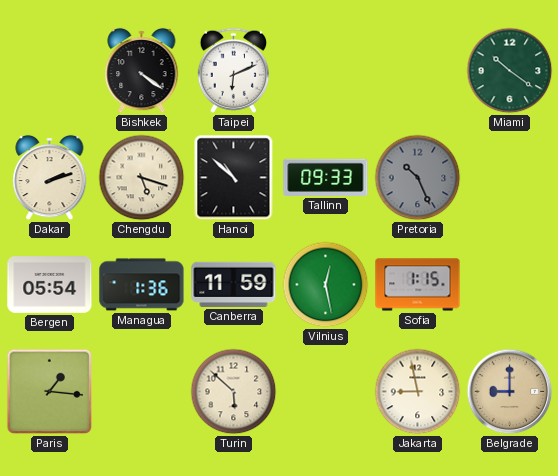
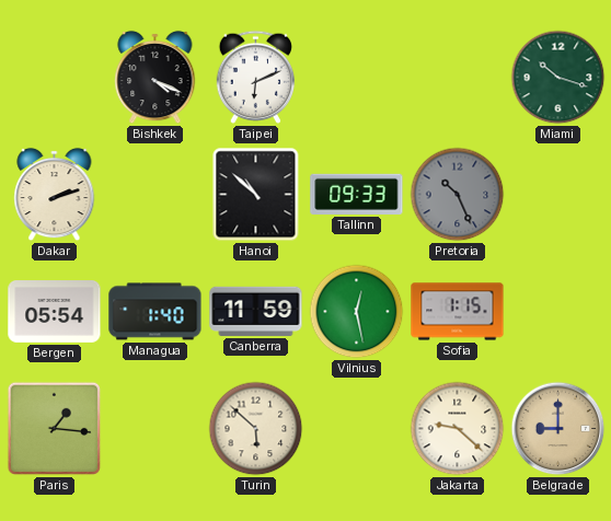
Bishkek: 4:21 -> 4:19
Miami: 10:21 -> 10:18
Chengdu: 5:18 -> none
Managua: 1:36 -> 1:40
Jakarta: 8:58 -> 9:22
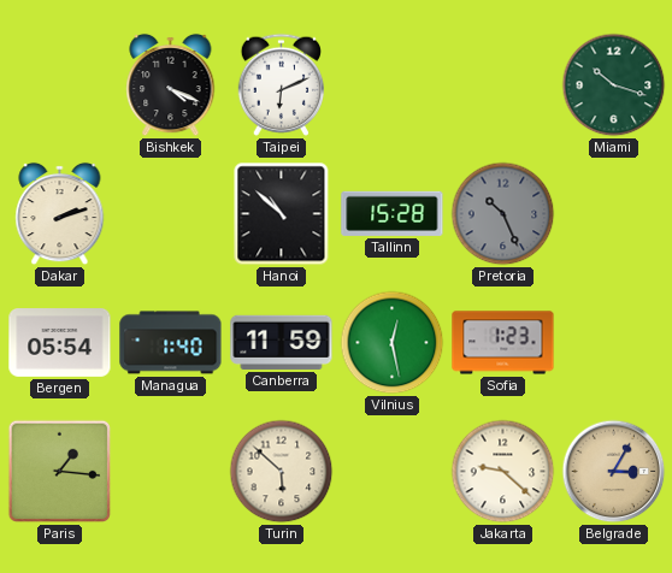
Tallinn: 09:33 -> 15:28
Sofia: 1:15 -> 1:23
Belgrade: 9:00 -> 3:05
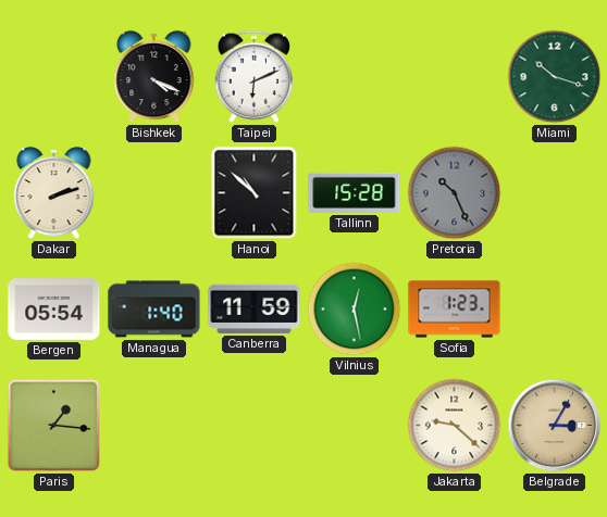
Turin: 5:52 -> none
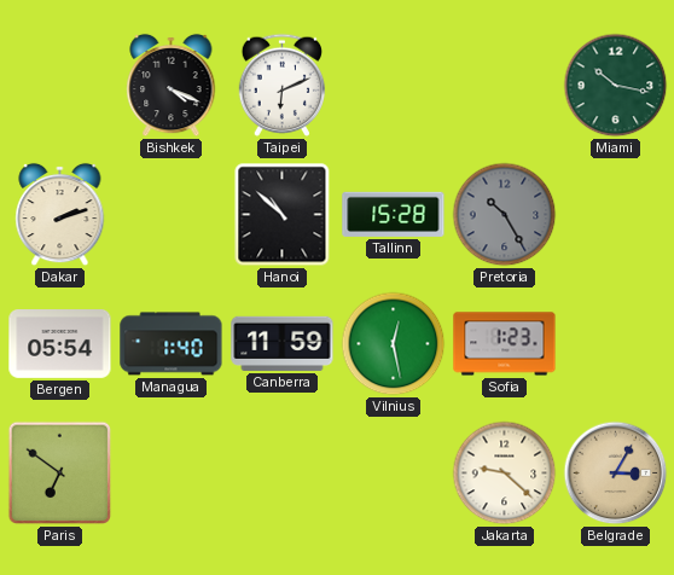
Miami: 10:18 -> 10:17
Pretoria: 10:26 -> 10:25
Paris: 1:16 -> 6:51
